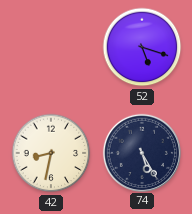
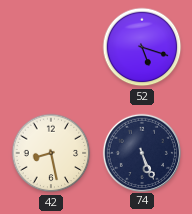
42: 8:32 -> 8:28
74: 5:25 -> 5:26
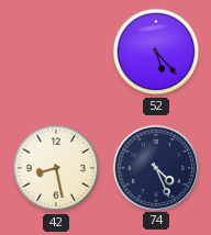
52: 5:18 -> 5:23
74: 5:26 -> 4:26
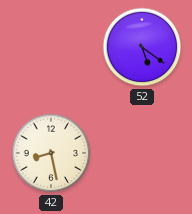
52: 5:23 -> 5:21
74: 4:26 -> none
